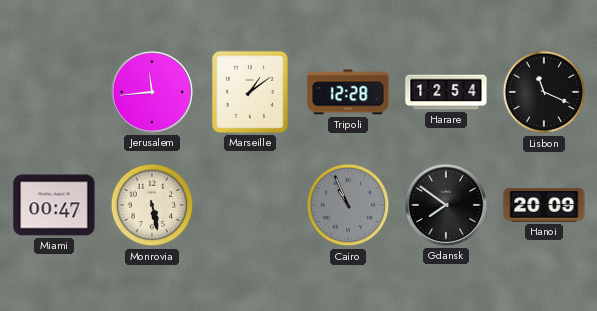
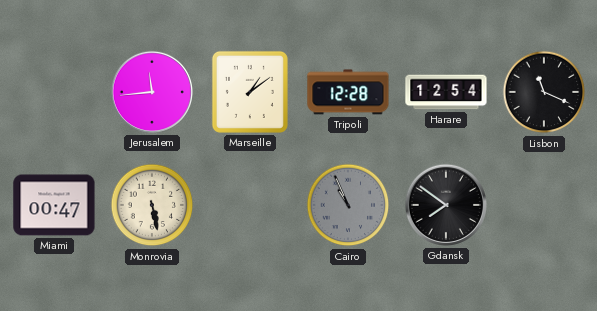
Hanoi: 20:09 -> none
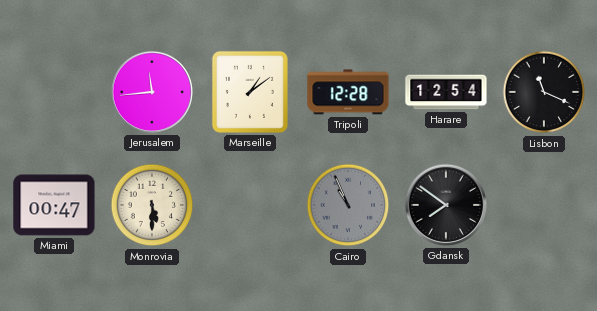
Monrovia: 5:28 -> 5:30
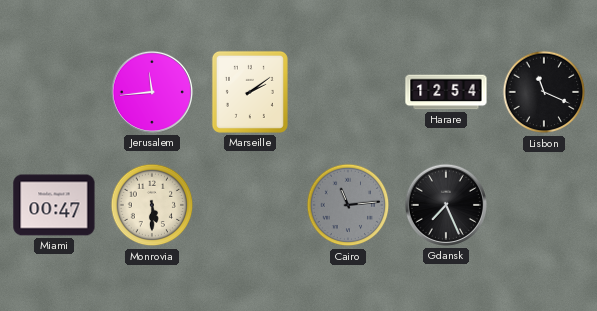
Marseille: 1:09 -> 2:09
Tripoli: 12:28 -> none
Cairo: 10:56 -> 11:14
Gdansk: 7:51 -> 7:26
